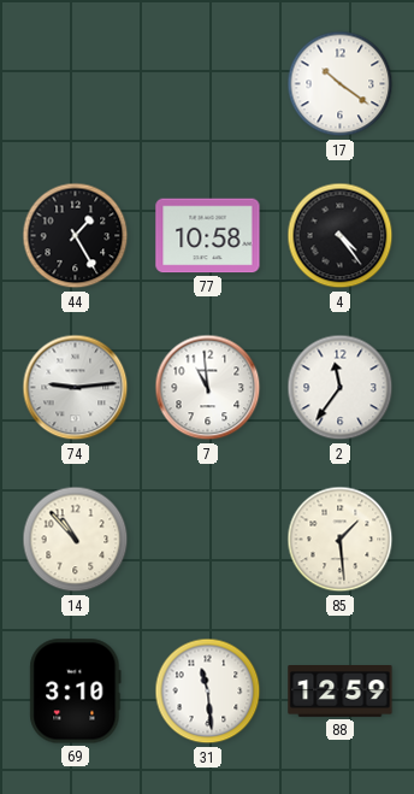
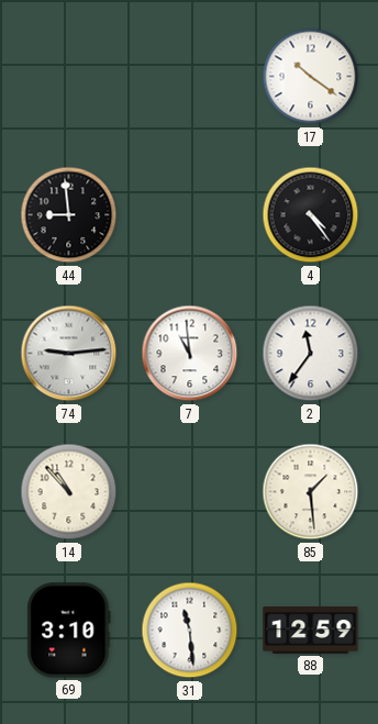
44: 1:25 -> 8:59
77: 10:58 -> none
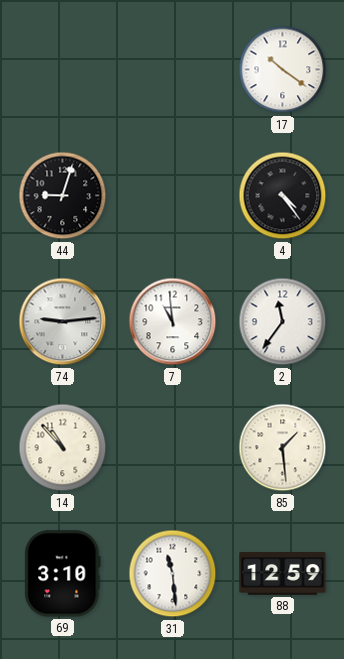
44: 8:59 -> 9:03
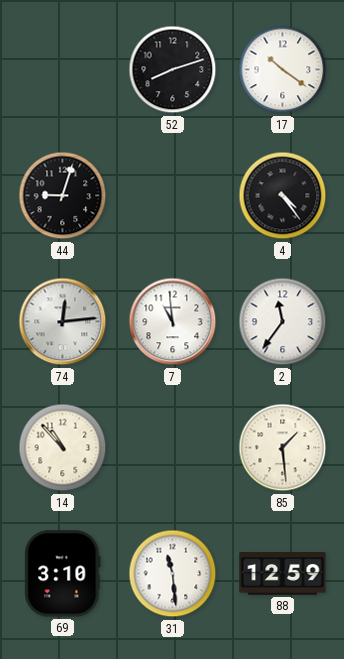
52: none -> 8:12
74: 9:14 -> 12:14
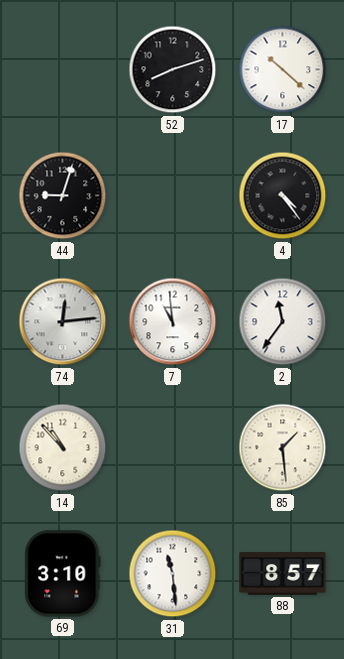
17: 10:21 -> 10:22
88: 12:59 -> 8:57
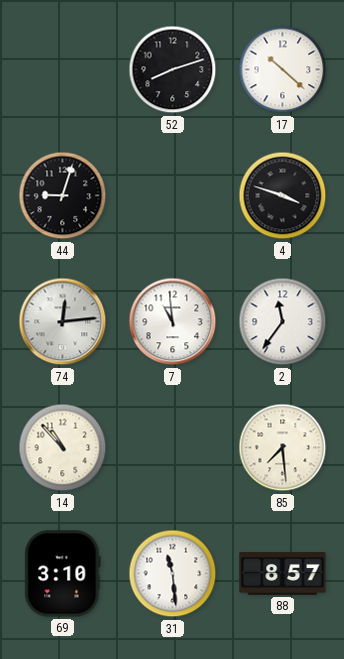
4: 4:24 -> 3:48
85: 1:29 -> 7:29
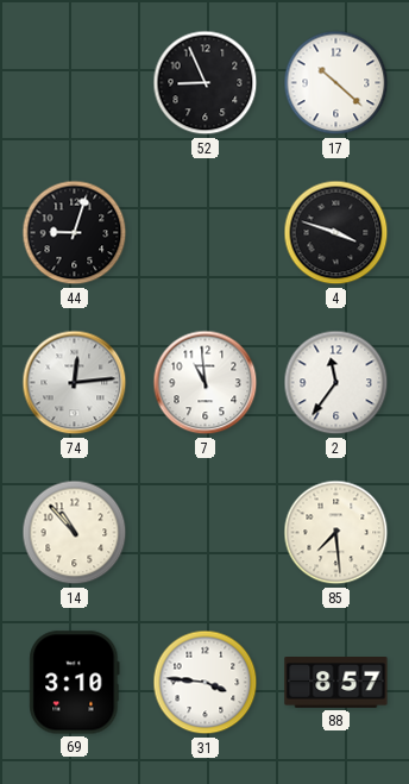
52: 8:12 -> 8:56
31: 11:29 -> 3:46
